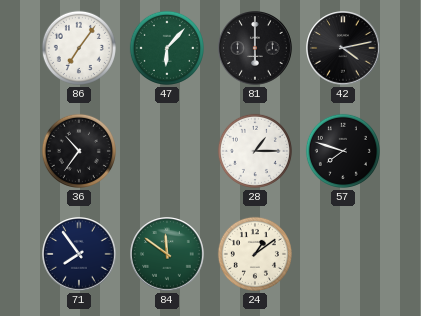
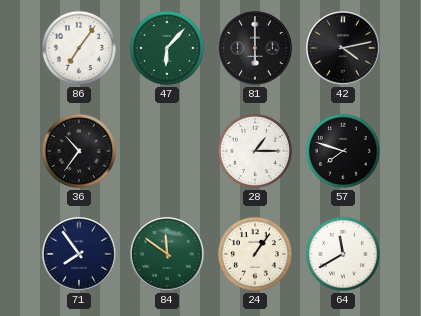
24: 1:09 -> 1:06
64: none -> 11:40
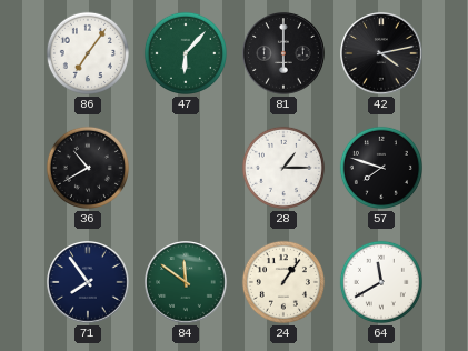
36: 10:36 -> 10:40
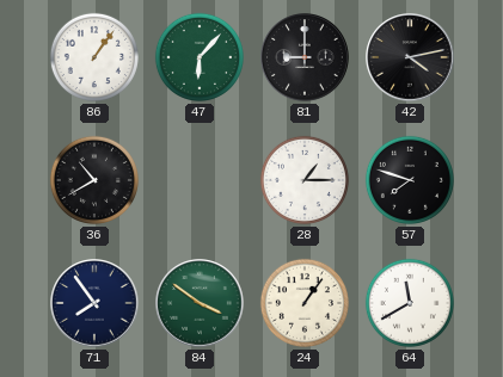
86: 7:06 -> 1:06
81: 6:00 -> 9:00
84: 11:51 -> 3:51
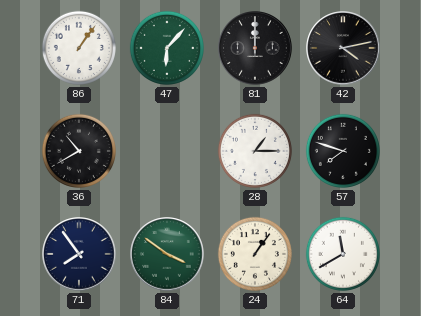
81: 9:00 -> 12:00
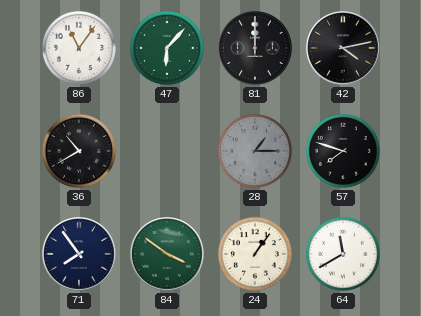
86: 1:06 -> 11:06
28 dial: white -> grey
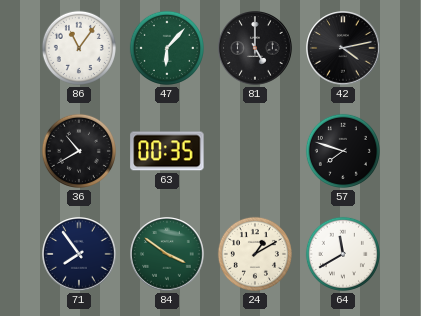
81: 12:00 -> 5:00
63: none -> 00:35
28: 1:15 -> none
24: 1:06 -> 1:10
